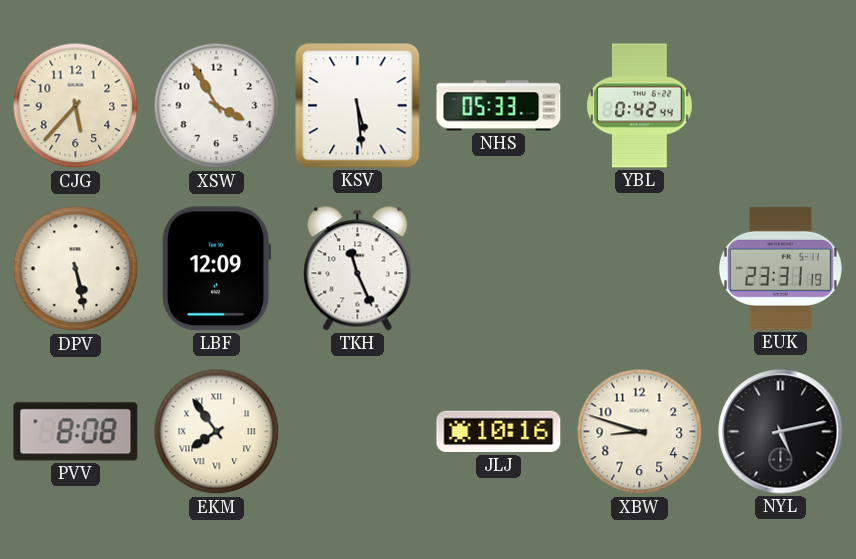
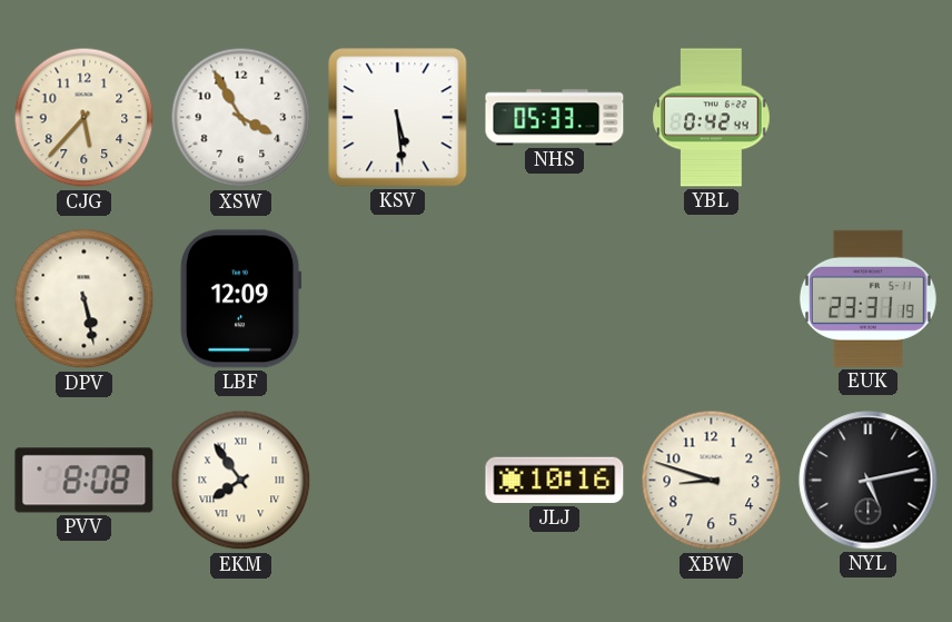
TKH: 11:26 -> none
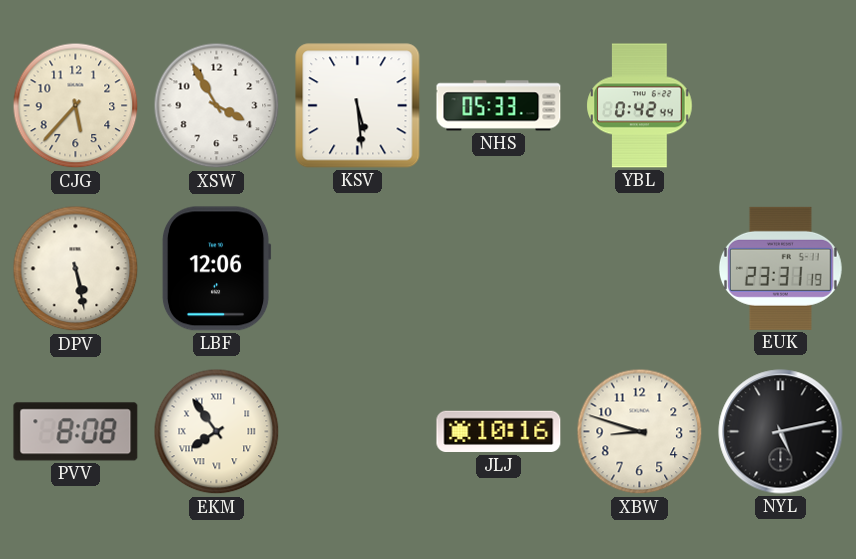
LBF: 12:09 -> 12:06
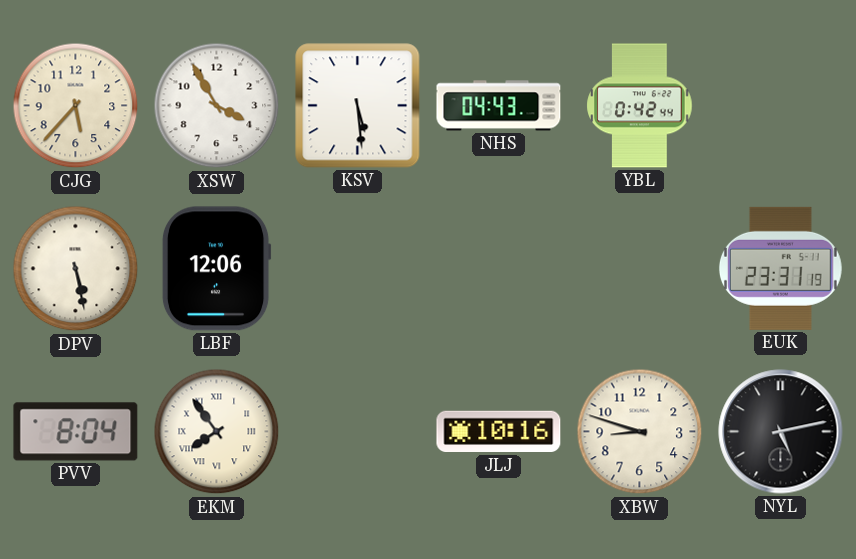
NHS: 05:33 -> 04:43
PVV: 8:08 -> 8:04
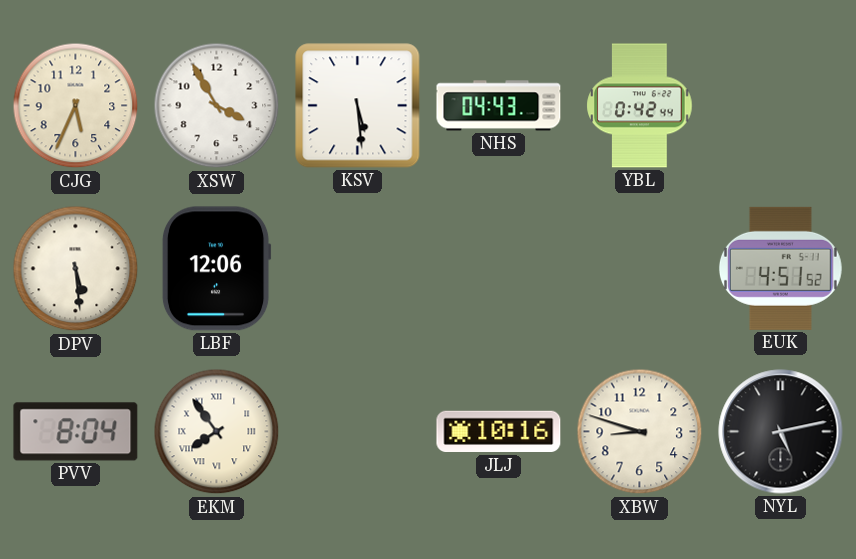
CJG: 5:37 -> 5:34
DPV: 5:28 -> 5:29
EUK: 23:31 -> 4:51
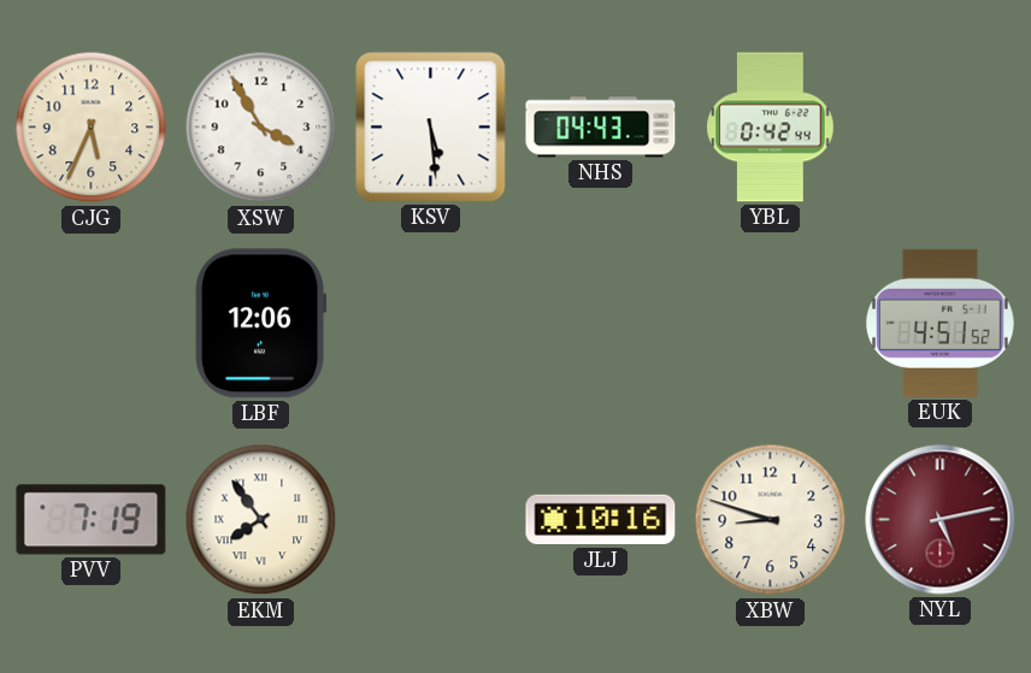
DPV: 5:29 -> none
PVV: 8:04 -> 7:19
NYL dial: black -> burgundy
